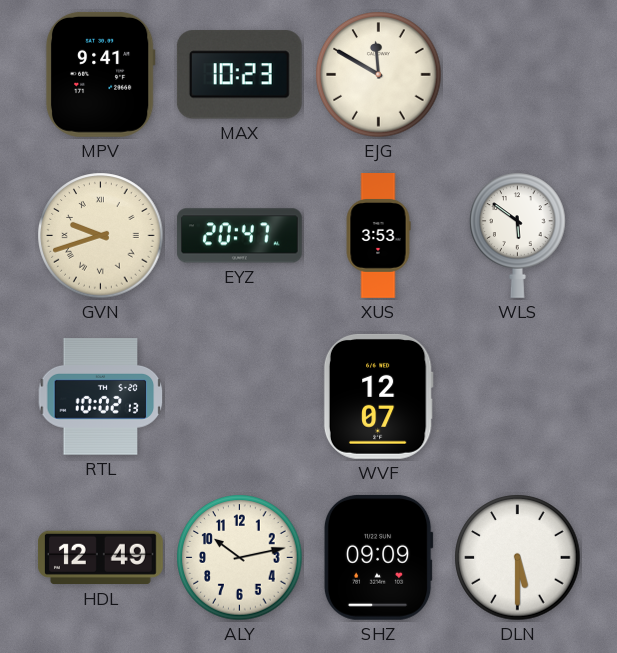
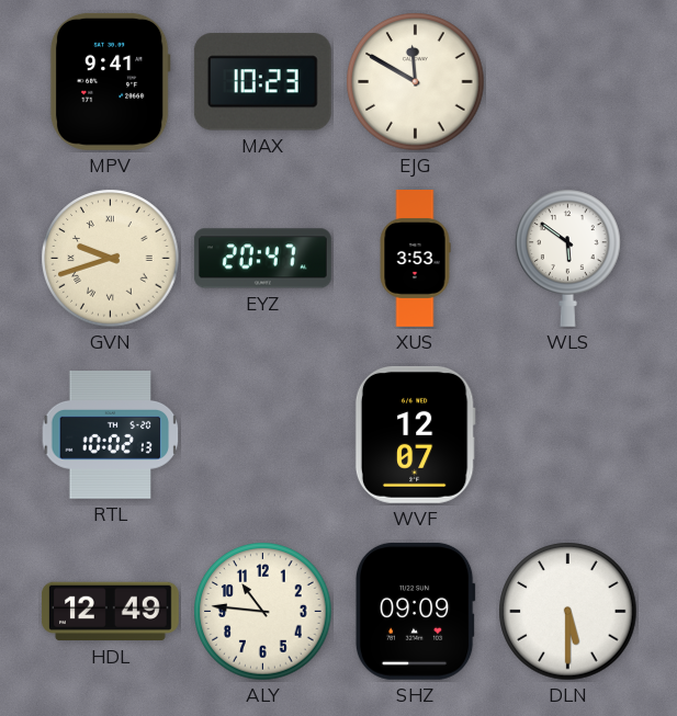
ALY: 10:13 -> 10:46
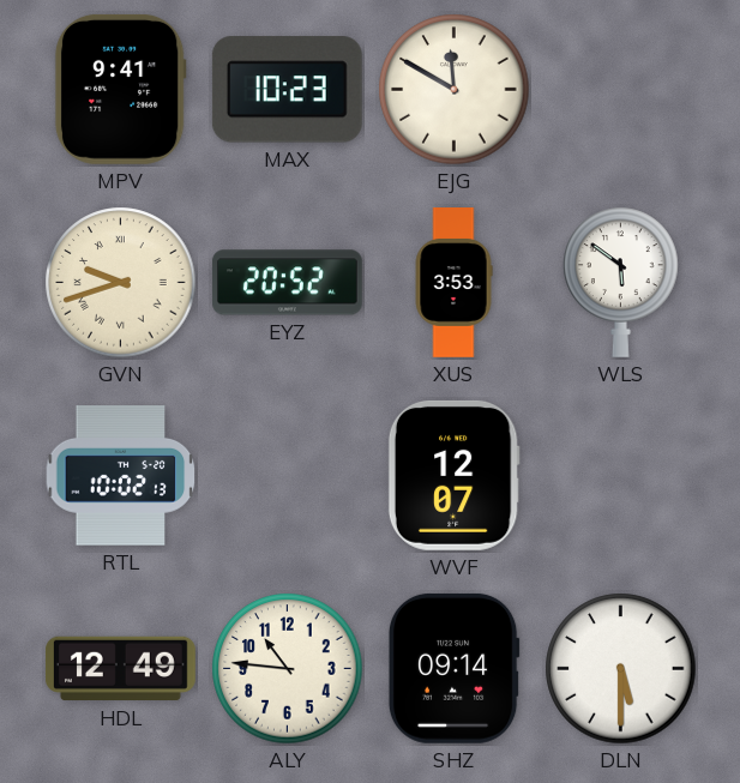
EYZ: 20:47 -> 20:52
SHZ: 09:09 -> 09:14
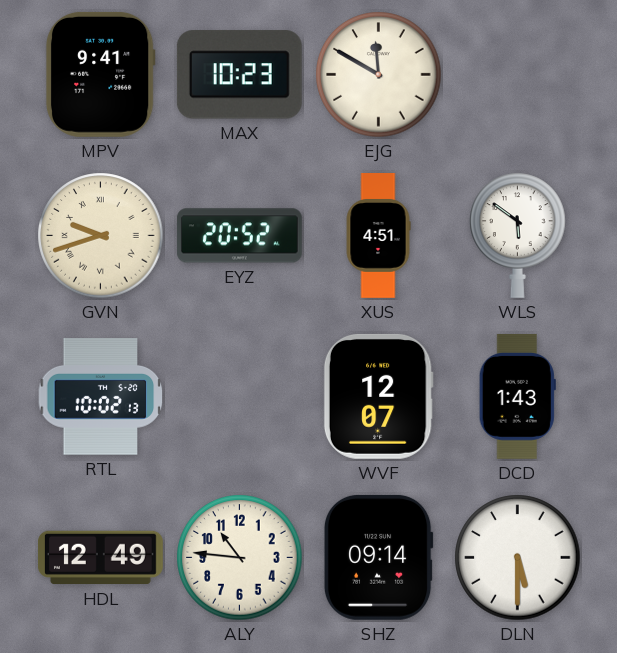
XUS: 3:53 -> 4:51
DCD: none -> 1:43
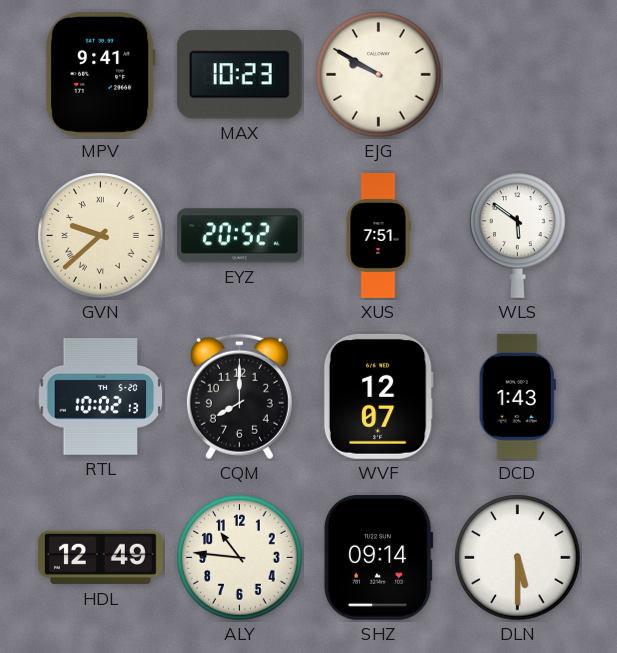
EJG: 11:50 -> 9:50
GVN: 9:42 -> 9:38
XUS: 4:51 -> 7:51
CQM: none -> 8:00
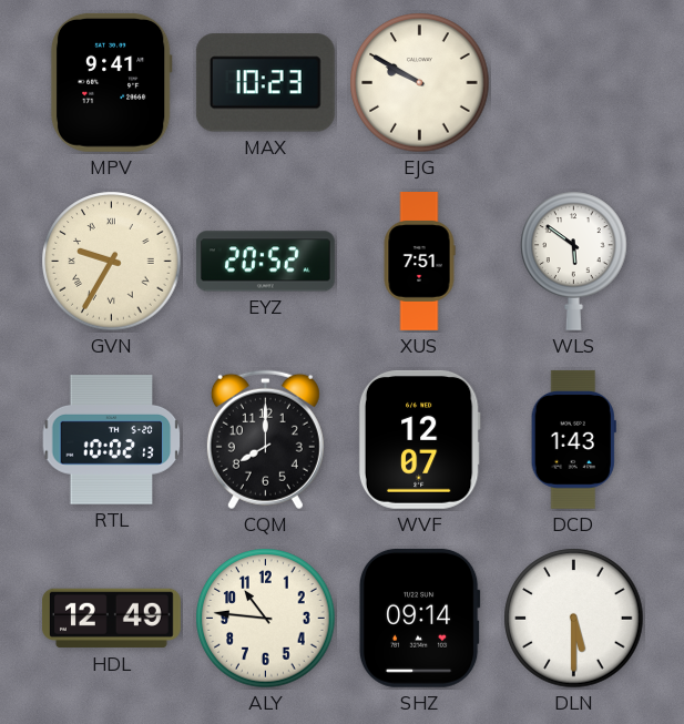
GVN: 9:38 -> 9:35
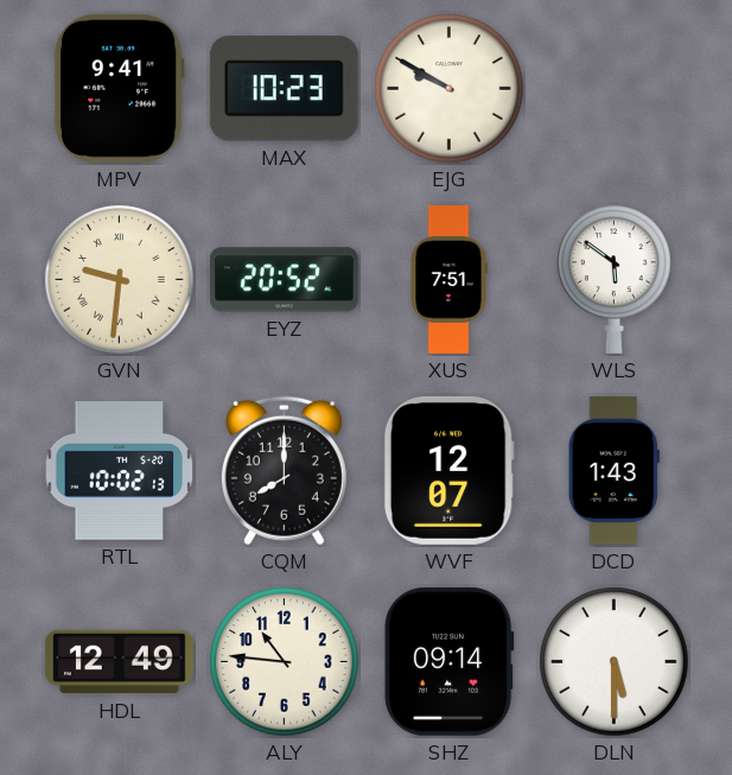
GVN: 9:35 -> 9:31
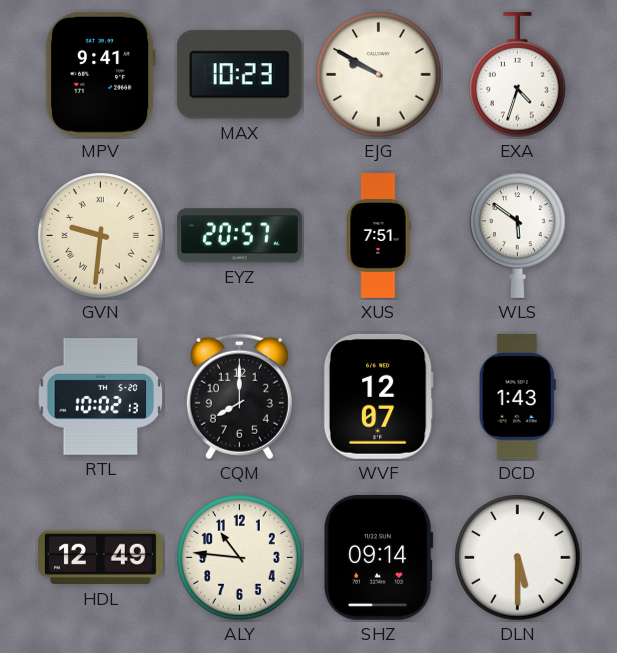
EXA: none -> 4:33
EYZ: 20:52 -> 20:57
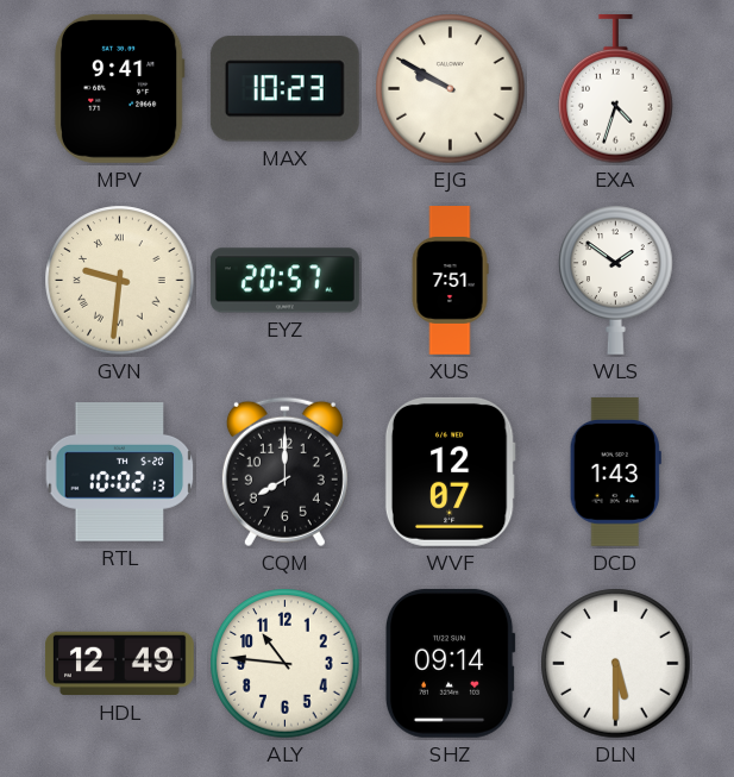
WLS: 5:51 -> 1:51
